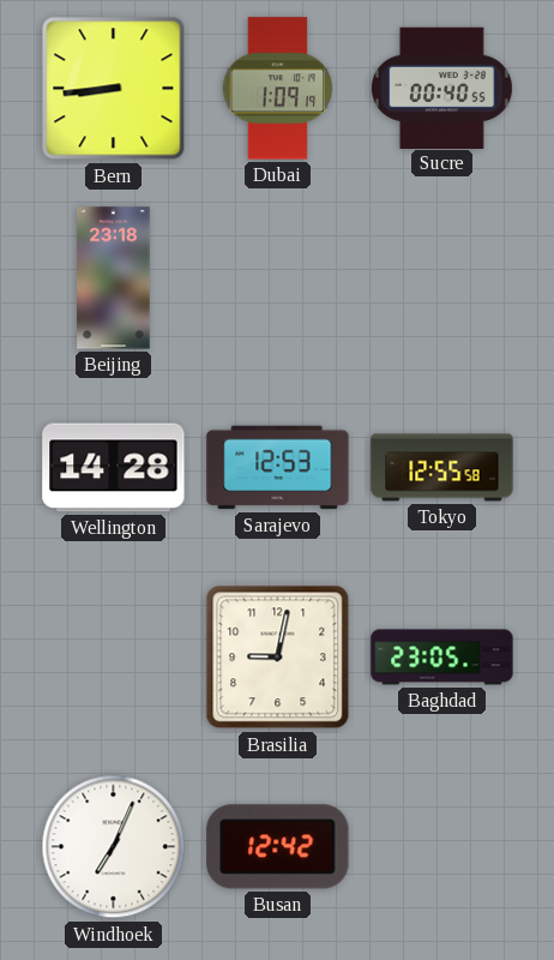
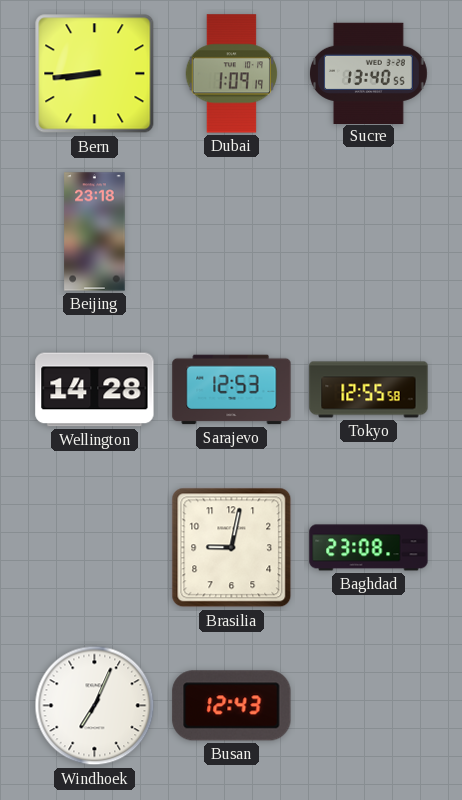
Sucre: 00:40 -> 13:40
Baghdad: 23:05 -> 23:08
Busan: 12:42 -> 12:43
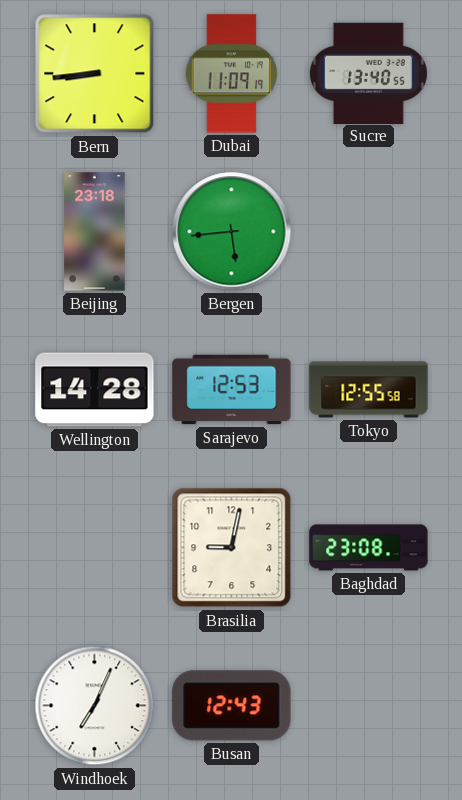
Dubai: 1:09 -> 11:09
Bergen: none -> 5:44
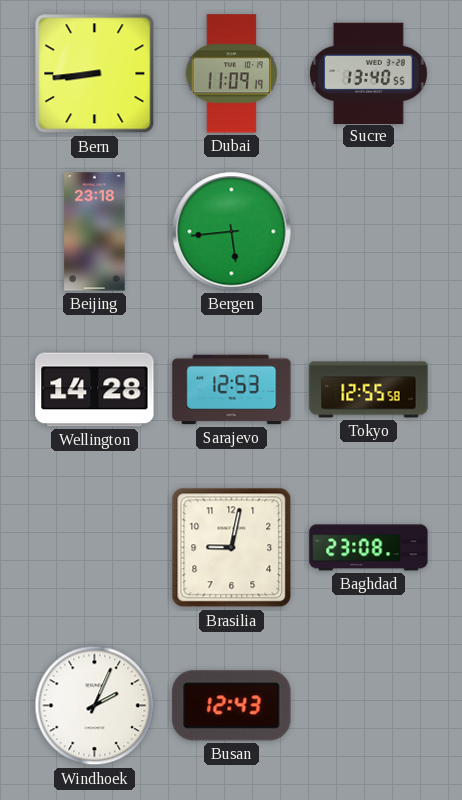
Windhoek: 7:04 -> 2:04
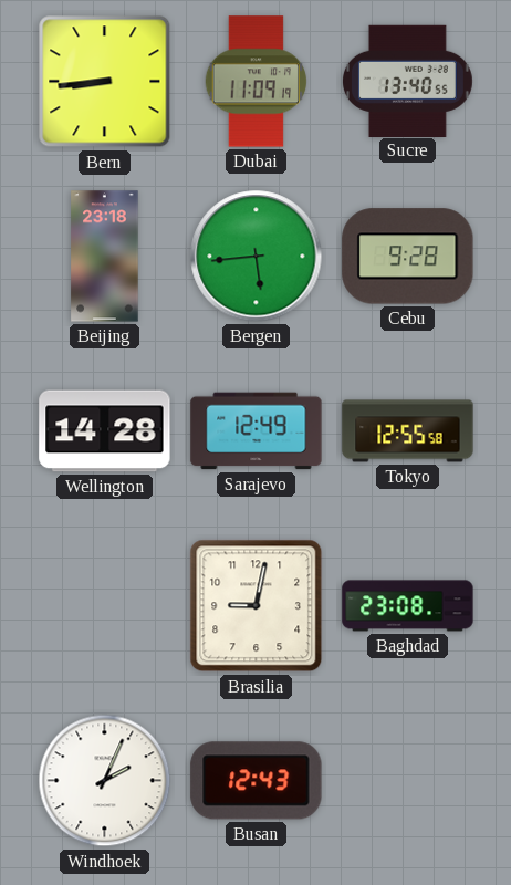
Cebu: none -> 9:28
Sarajevo: 12:53 -> 12:49
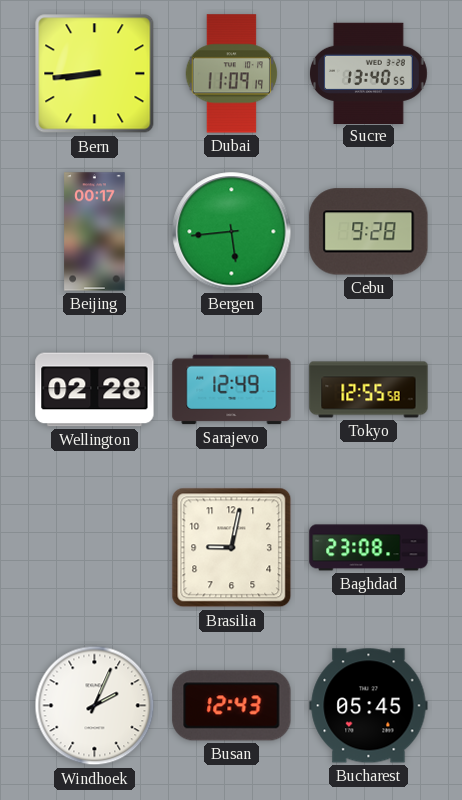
Beijing: 23:18 -> 00:17
Wellington: 14:28 -> 02:28
Bucharest: none -> 05:45
